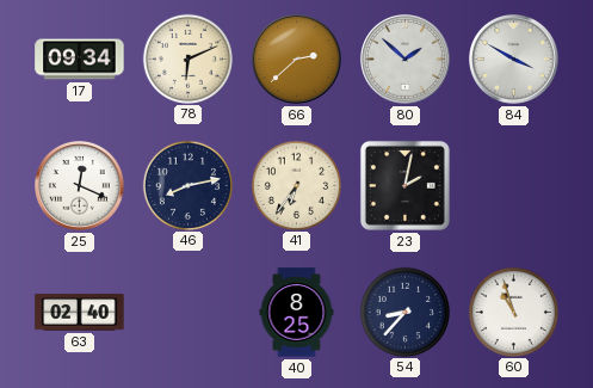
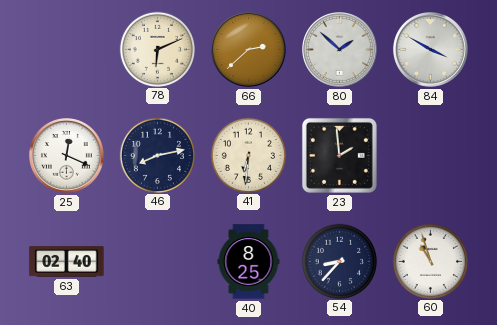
17: 09:34 -> none
41: 6:36 -> 6:31
23: 2:02 -> 1:59
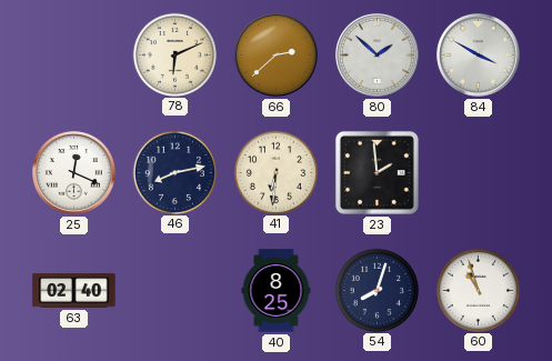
54: 8:37 -> 8:03
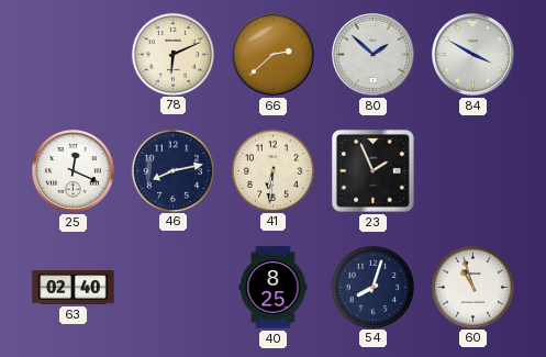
23: 1:59 -> 1:56
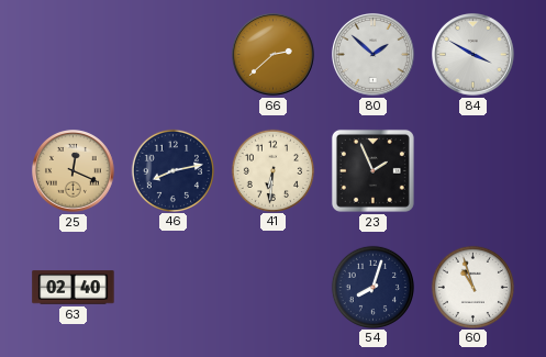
78: 6:11 -> none
25 dial: white -> champagne
40: 8:25 -> none
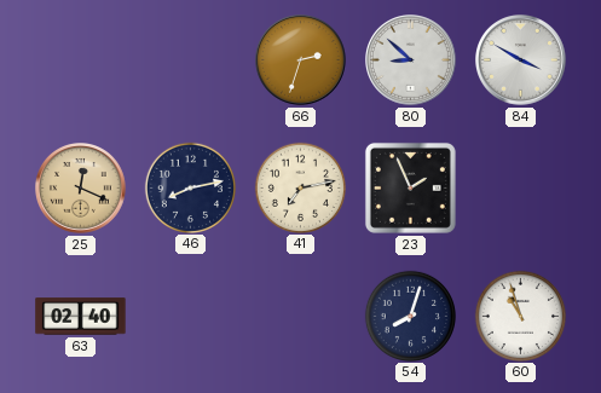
66: 2:38 -> 2:33
80: 1:52 -> 8:52
41: 6:31 -> 7:13
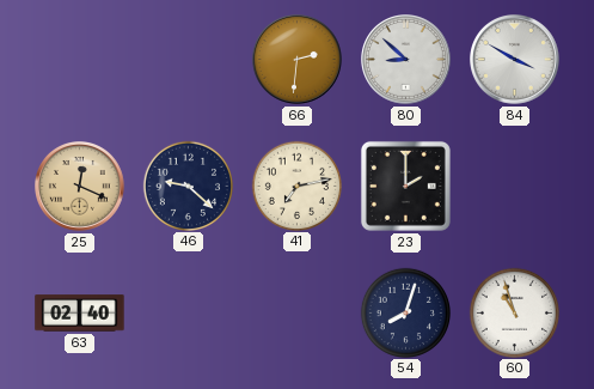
66: 2:33 -> 2:31
46: 8:13 -> 9:22
23: 1:56 -> 2:00
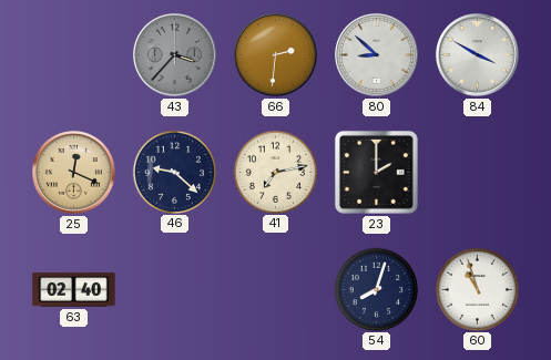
43: none -> 3:37
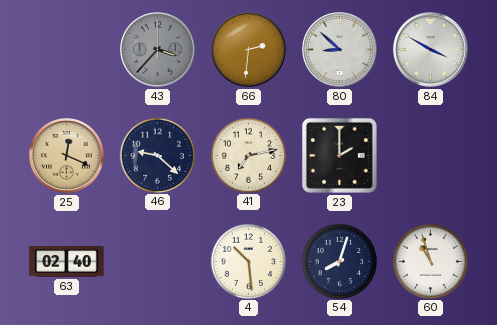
4: none -> 10:29
